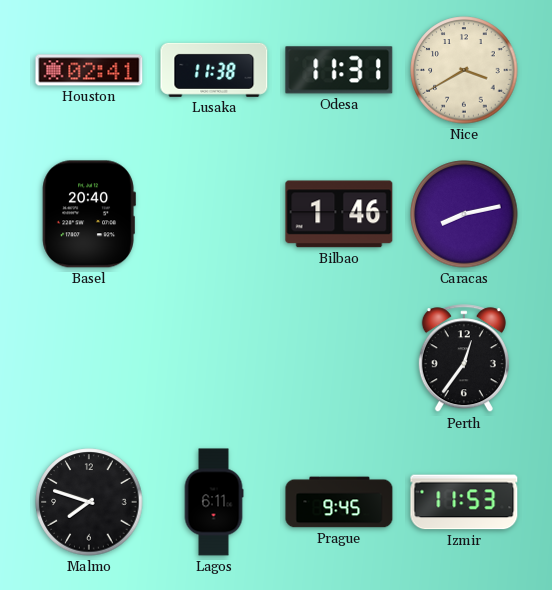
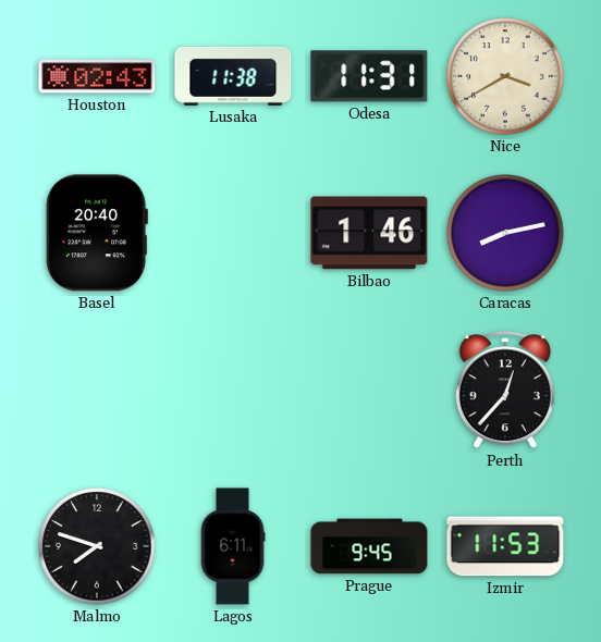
Houston: 02:41 -> 02:43
Perth: 12:36 -> 12:37
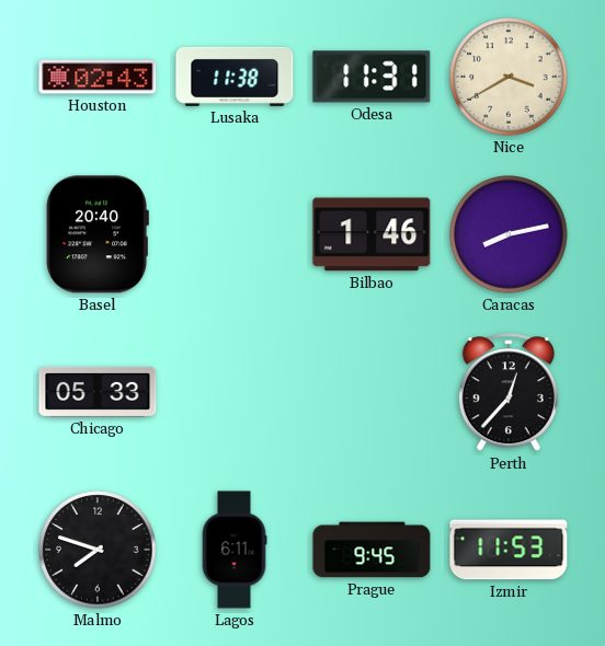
Chicago: none -> 05:33
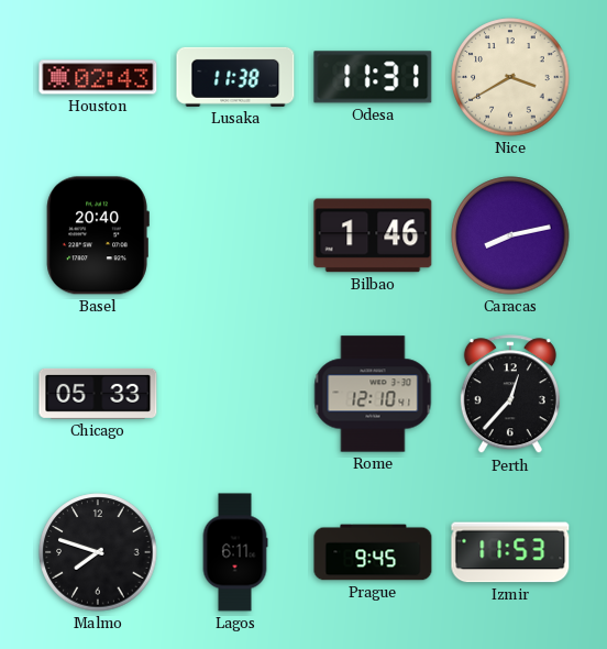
Rome: none -> 12:10
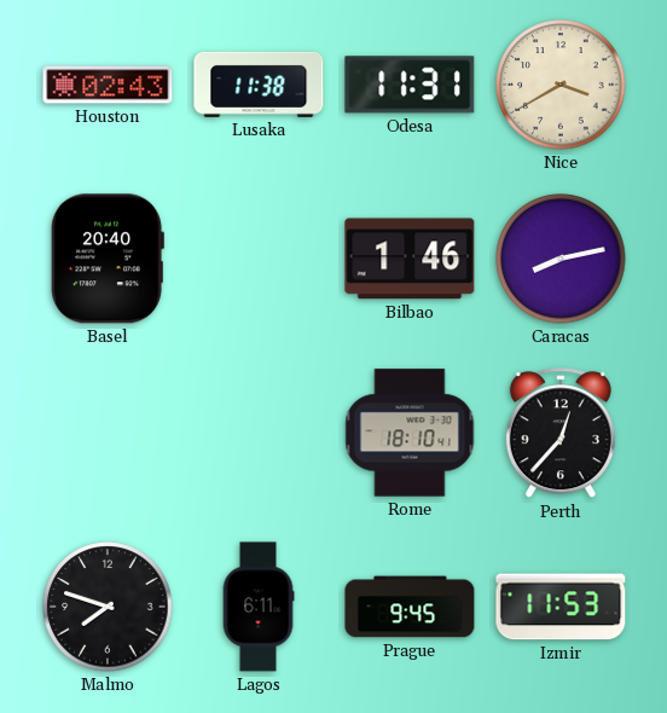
Chicago: 05:33 -> none
Rome: 12:10 -> 18:10
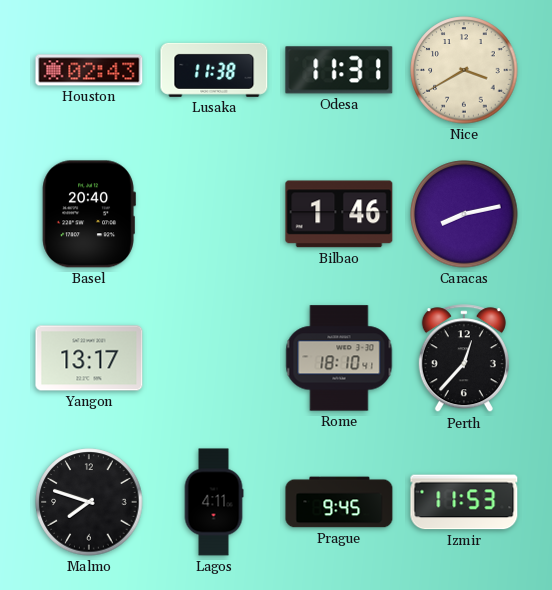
Yangon: none -> 13:17
Lagos: 6:11 -> 4:11
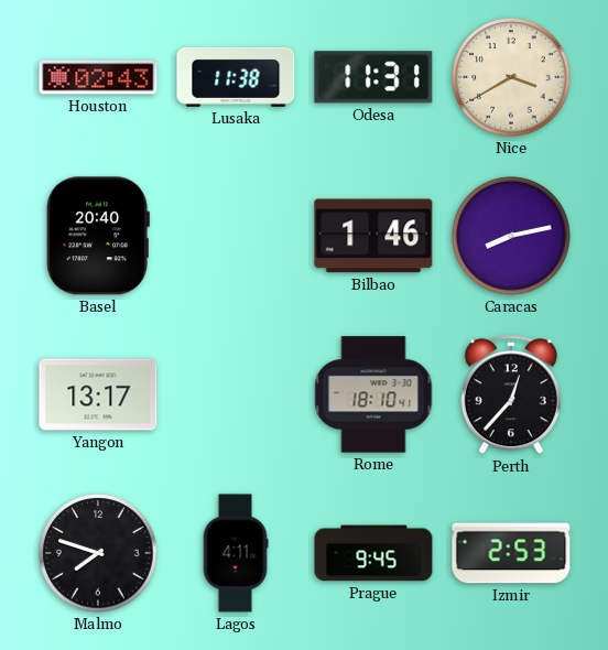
Izmir: 11:53 -> 2:53
